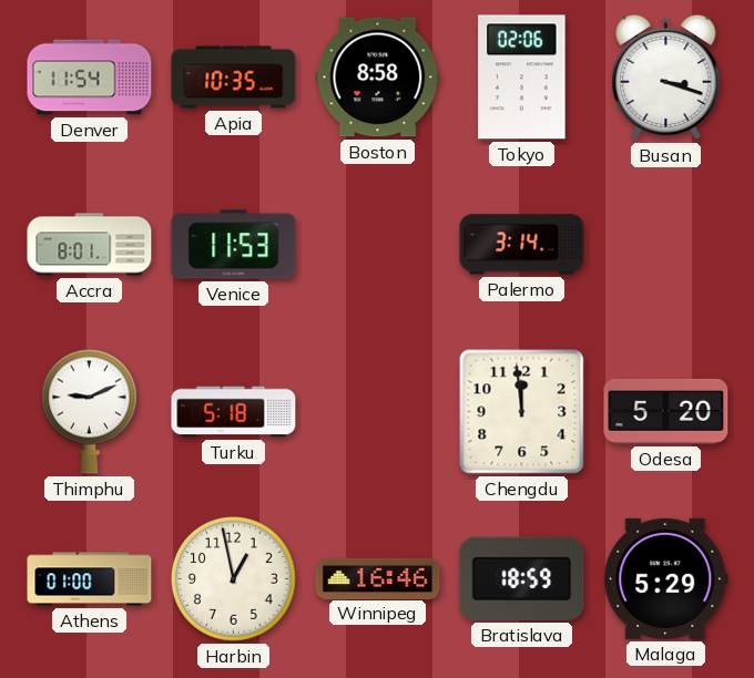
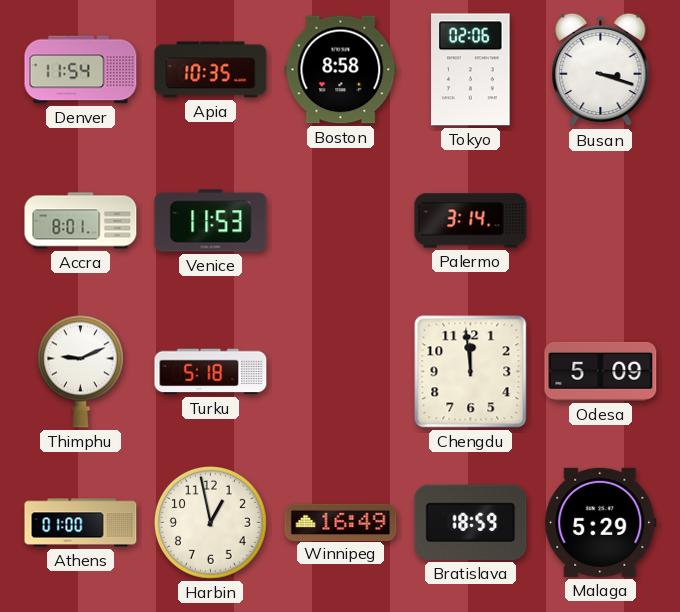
Odesa: 5:20 -> 5:09
Winnipeg: 16:46 -> 16:49
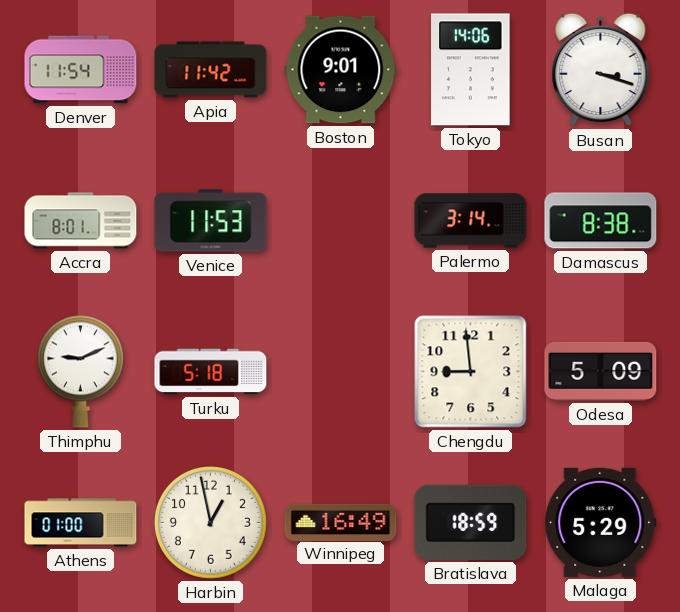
Apia: 10:35 -> 11:42
Boston: 8:58 -> 9:01
Tokyo: 02:06 -> 14:06
Damascus: none -> 8:38
Chengdu: 11:59 -> 8:59
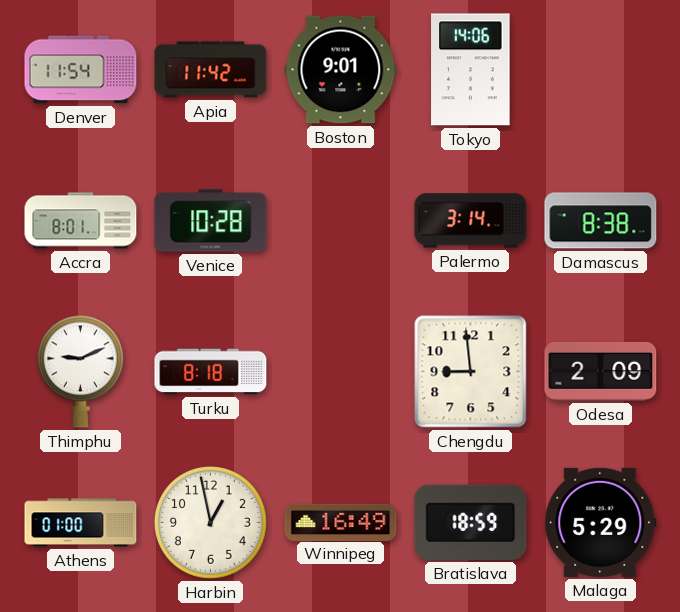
Busan: 3:18 -> none
Venice: 11:53 -> 10:28
Turku: 5:18 -> 8:18
Odesa: 5:09 -> 2:09
